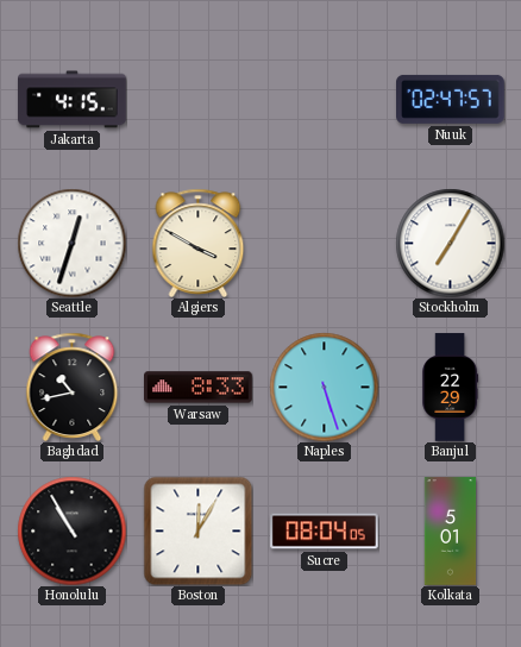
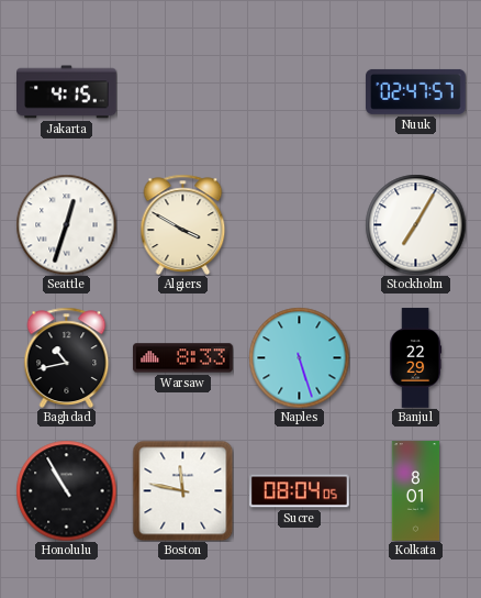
Boston: 12:05 -> 11:47
Kolkata: 5:01 -> 8:01
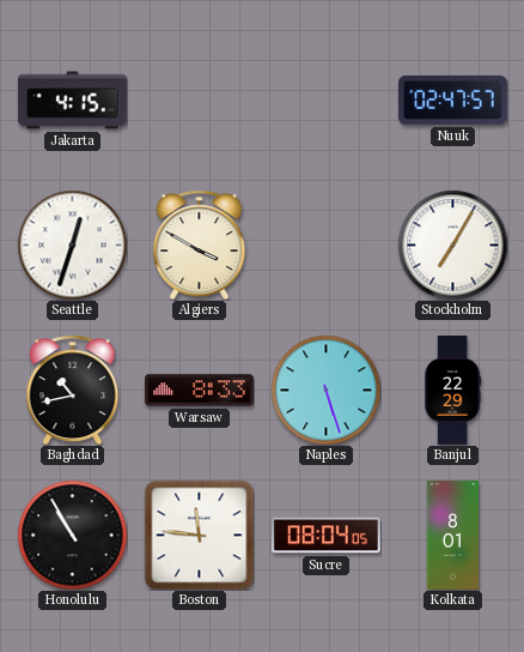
Boston: 11:47 -> 11:46
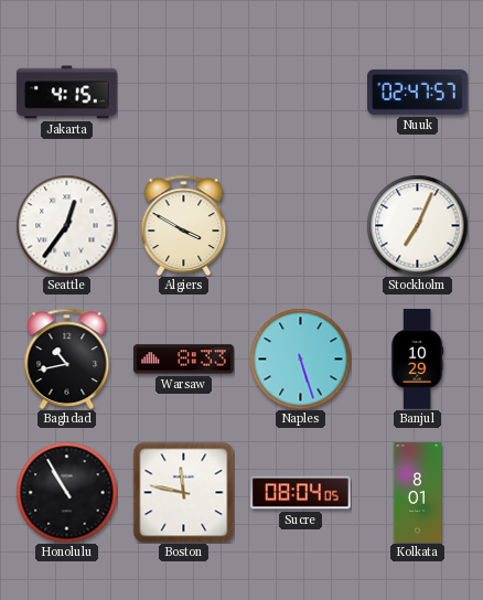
Seattle: 12:33 -> 12:36
Stockholm: 7:05 -> 7:04
Banjul: 22:29 -> 10:29
Boston: 11:46 -> 11:47
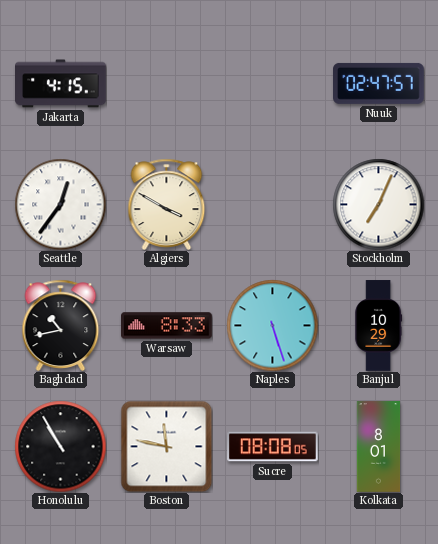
Sucre: 08:04 -> 08:08
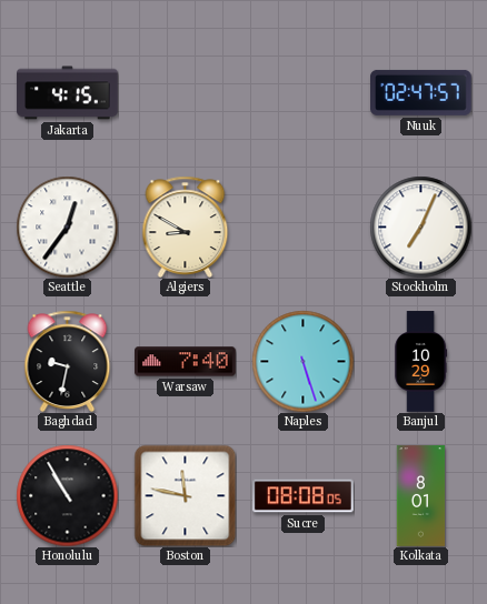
Algiers: 3:50 -> 8:50
Baghdad: 10:43 -> 9:32
Warsaw: 8:33 -> 7:40
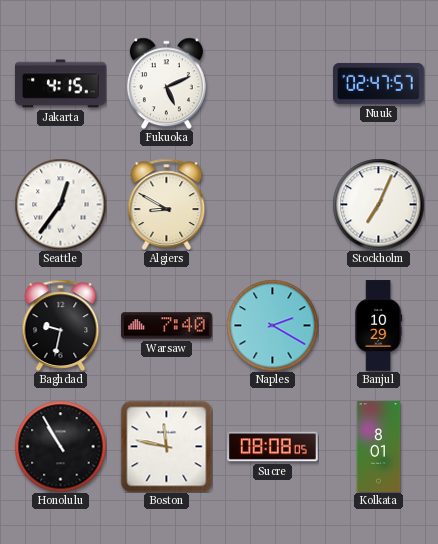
Fukuoka: none -> 5:11
Naples: 5:27 -> 2:20
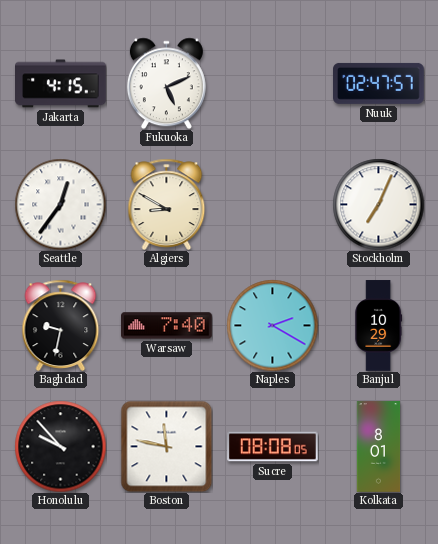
Honolulu: 10:55 -> 9:53
